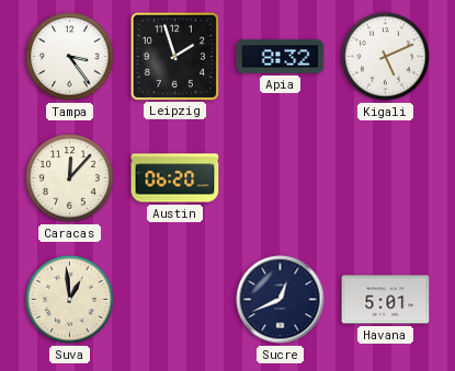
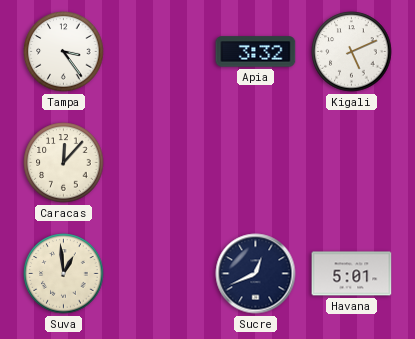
Leipzig: 1:57 -> none
Apia: 8:32 -> 3:32
Austin: 06:20 -> none
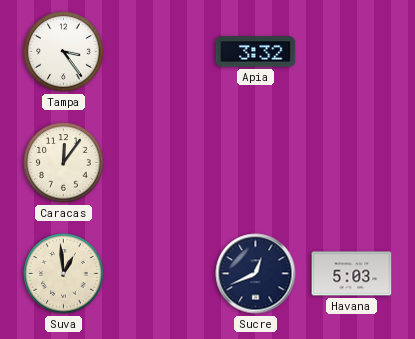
Kigali: 5:11 -> none
Caracas: 12:07 -> 12:06
Havana: 5:01 -> 5:03
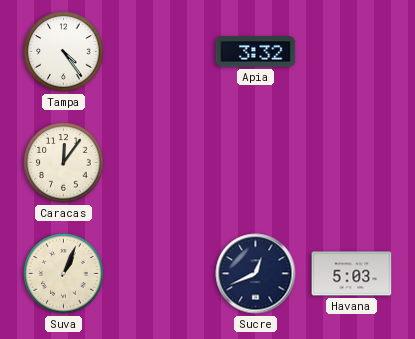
Tampa: 3:24 -> 4:24
Suva: 12:59 -> 1:04
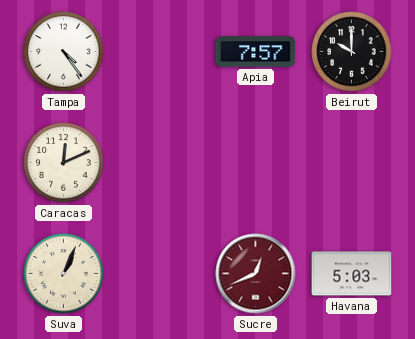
Apia: 3:32 -> 7:57
Beirut: none -> 10:00
Caracas: 12:06 -> 12:11
Sucre dial: navy -> burgundy
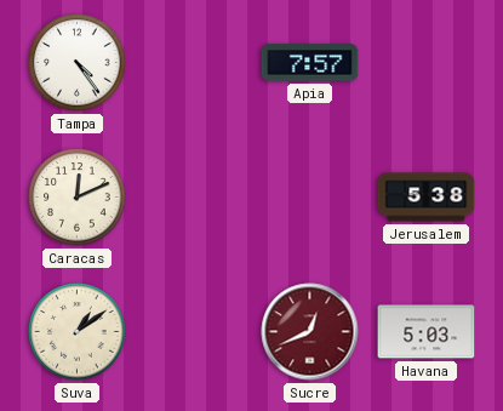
Beirut: 10:00 -> none
Jerusalem: none -> 5:38
Suva: 1:04 -> 1:09
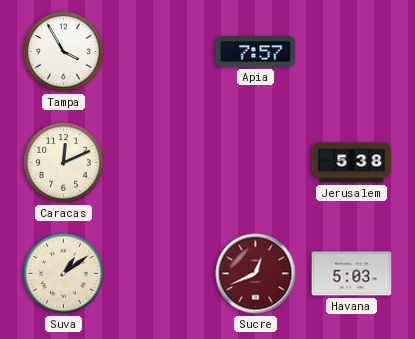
Tampa: 4:24 -> 3:55
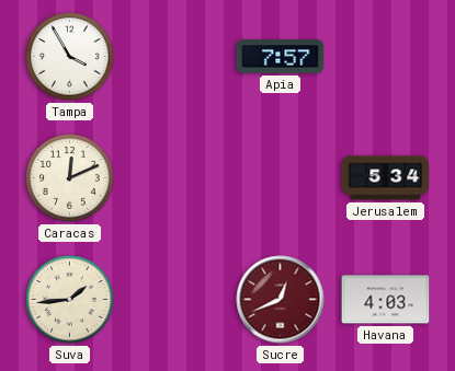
Jerusalem: 5:38 -> 5:34
Suva: 1:09 -> 1:44
Havana: 5:03 -> 4:03
